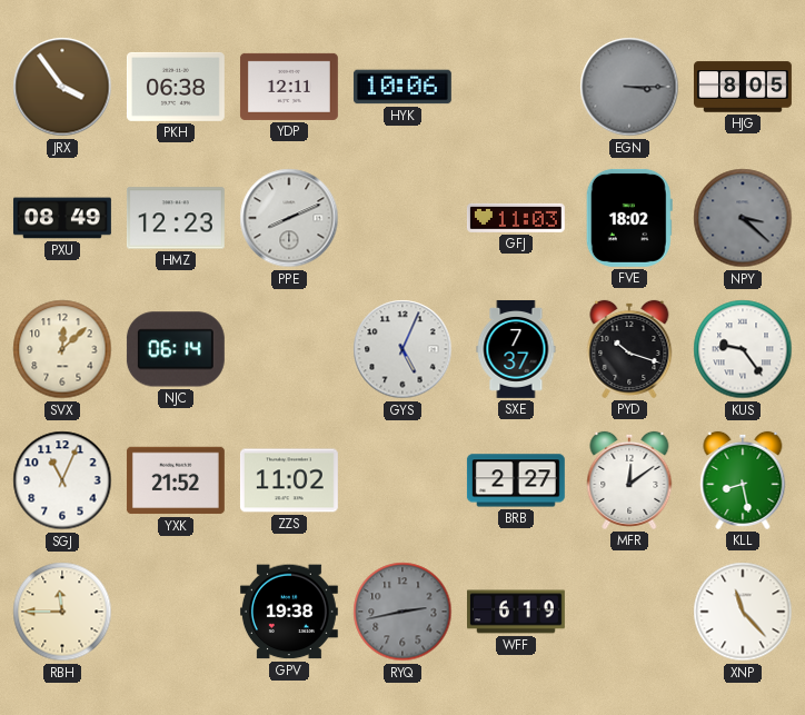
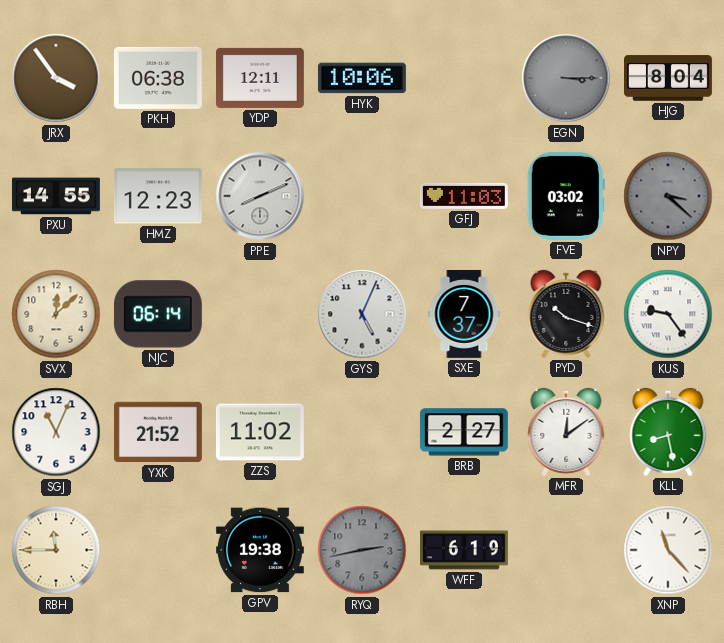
HJG: 8:05 -> 8:04
PXU: 08:49 -> 14:55
FVE: 18:02 -> 03:02
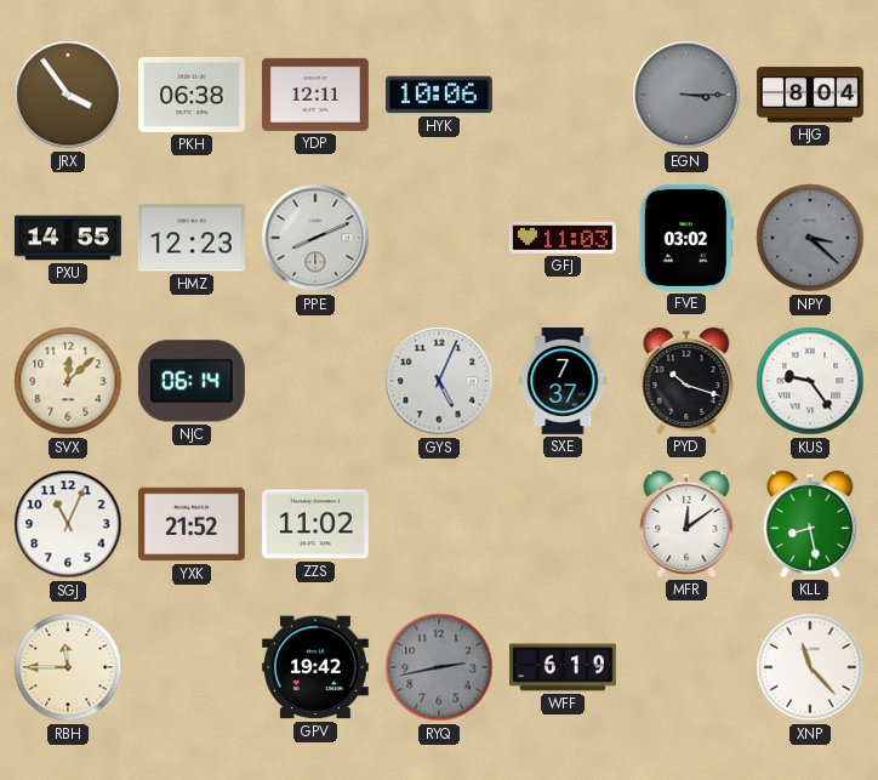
BRB: 2:27 -> none
GPV: 19:38 -> 19:42
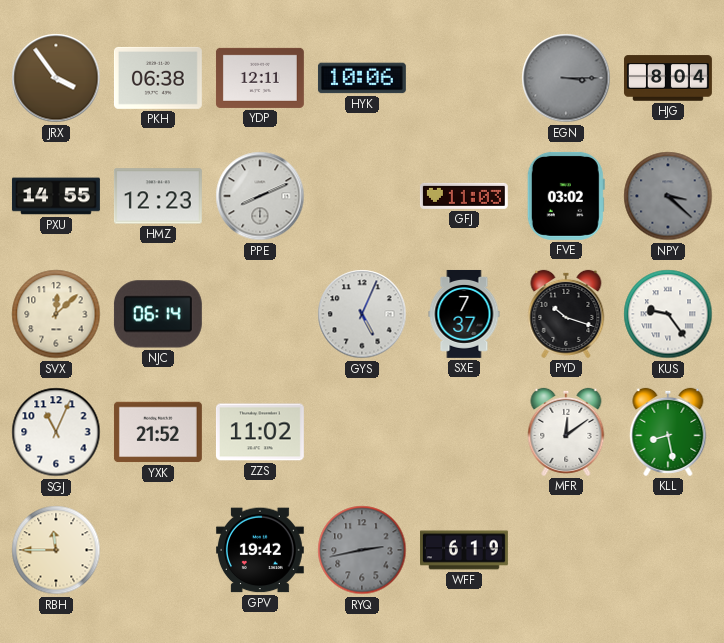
XNP: 11:23 -> none
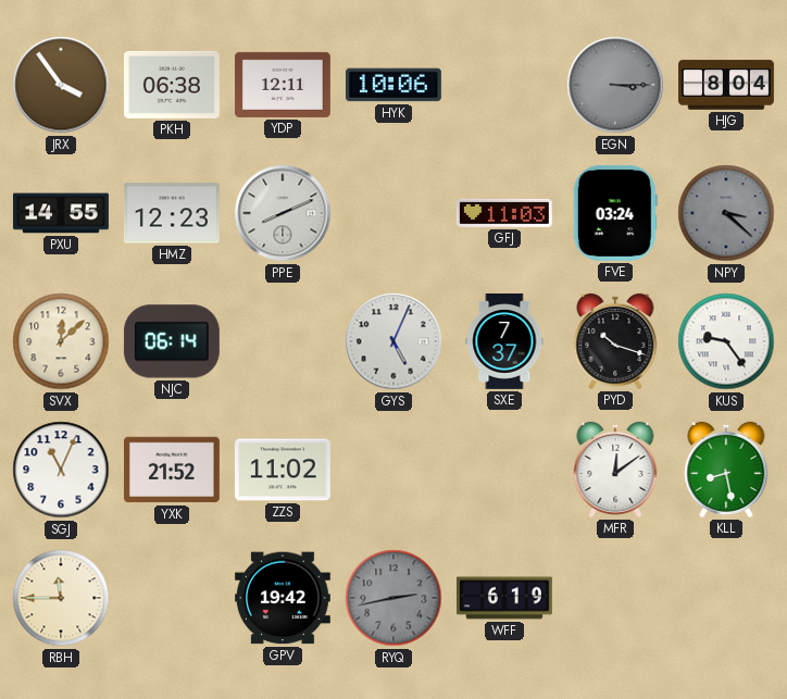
FVE: 03:02 -> 03:24
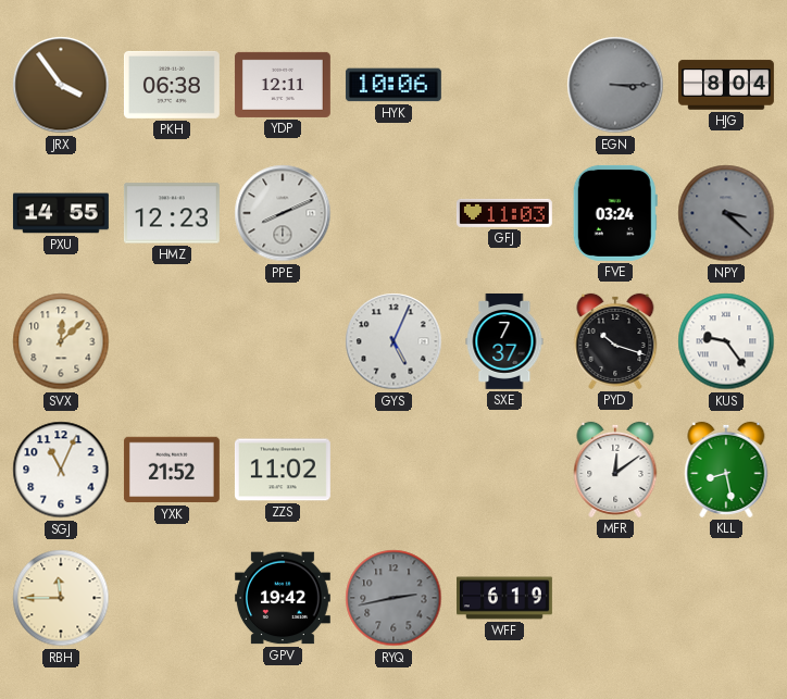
NJC: 06:14 -> none
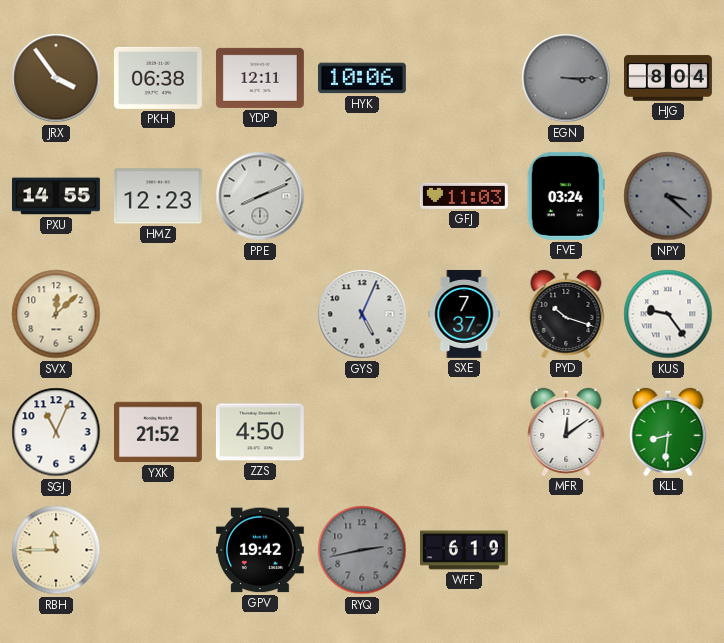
ZZS: 11:02 -> 4:50
KLL: 8:28 -> 8:31
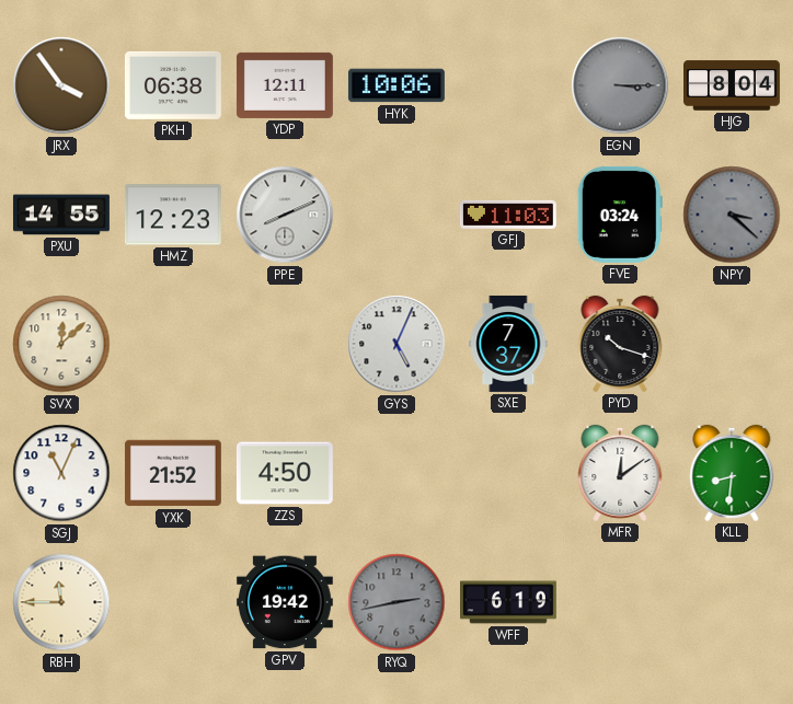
KUS: 9:24 -> none
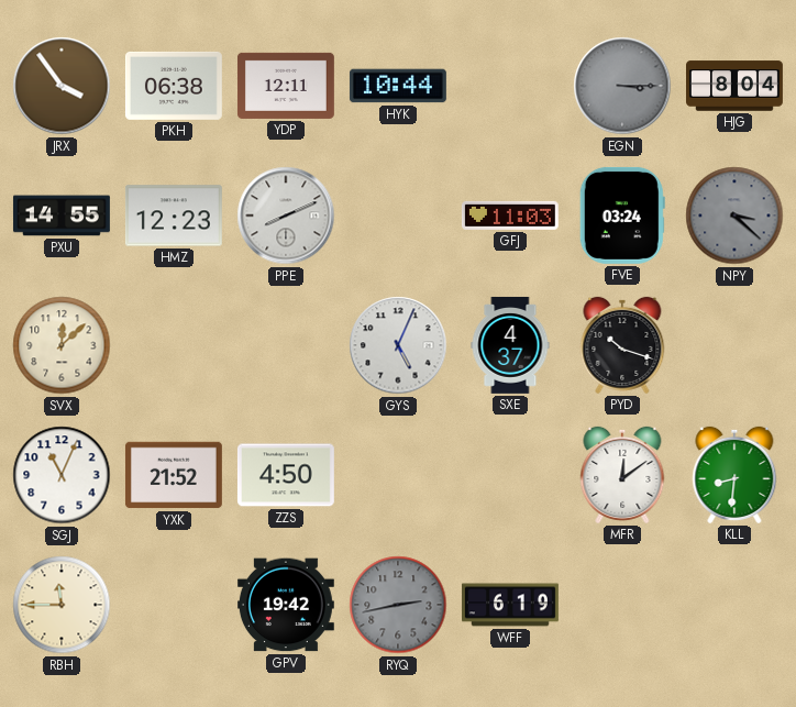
HYK: 10:06 -> 10:44
SXE: 7:37 -> 4:37
